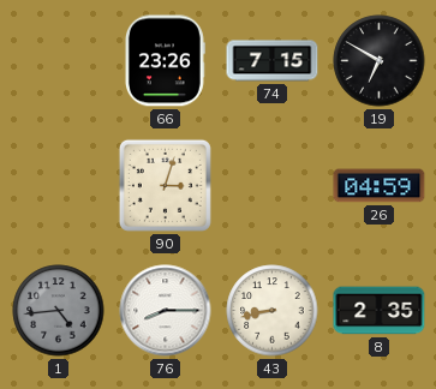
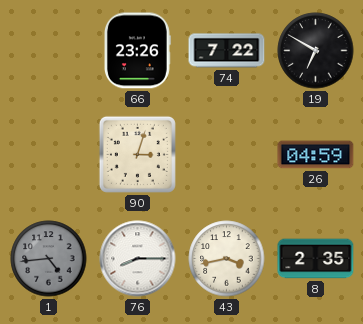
74: 7:15 -> 7:22
43: 8:43 -> 3:43
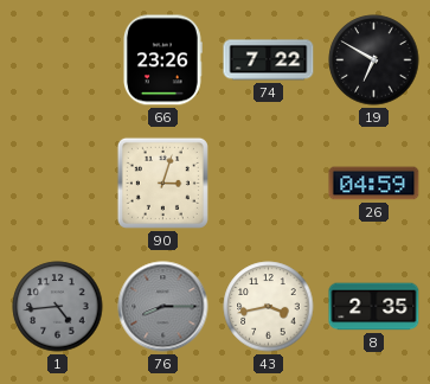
76 dial: white -> grey
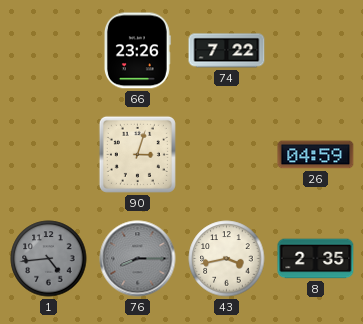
19: 6:50 -> none
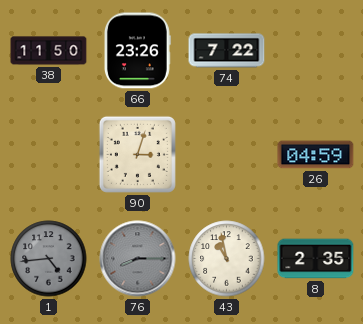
38: none -> 11:50
43: 3:43 -> 10:58
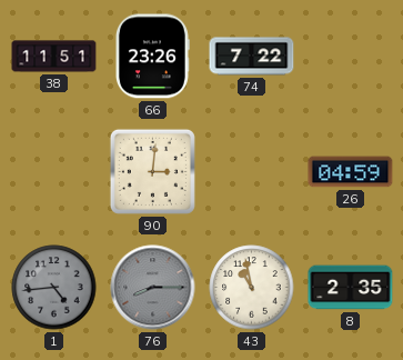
38: 11:50 -> 11:51
90: 3:03 -> 3:01
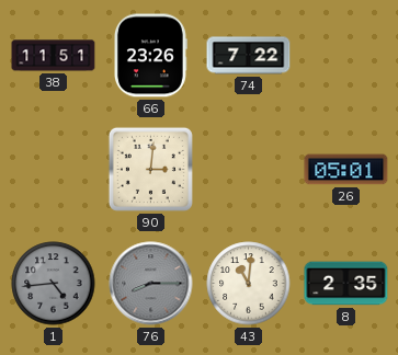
26: 04:59 -> 05:01
43: 10:58 -> 11:01
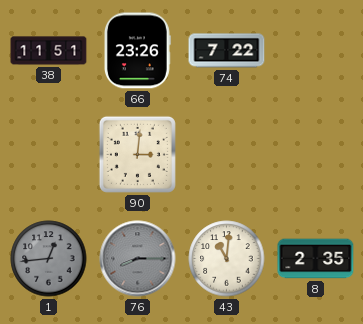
26: 05:01 -> none
1: 4:44 -> 12:44
